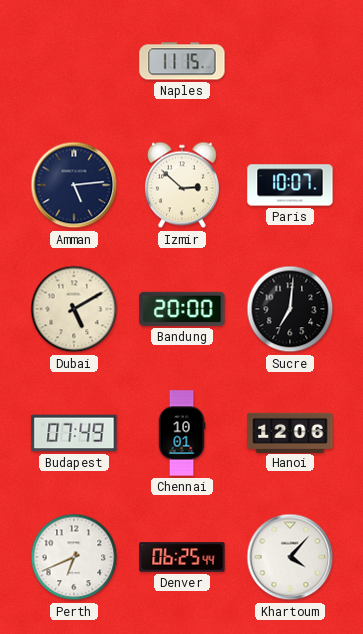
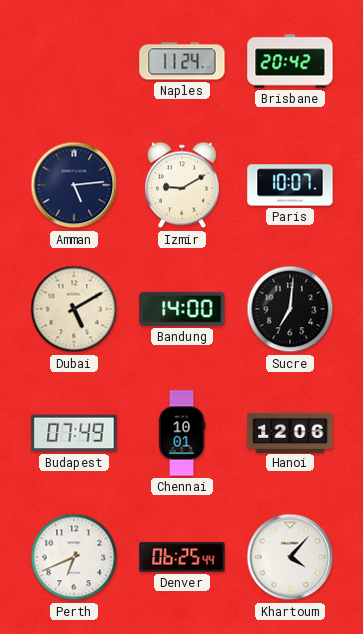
Naples: 11:15 -> 11:24
Brisbane: none -> 20:42
Izmir: 2:52 -> 9:10
Bandung: 20:00 -> 14:00
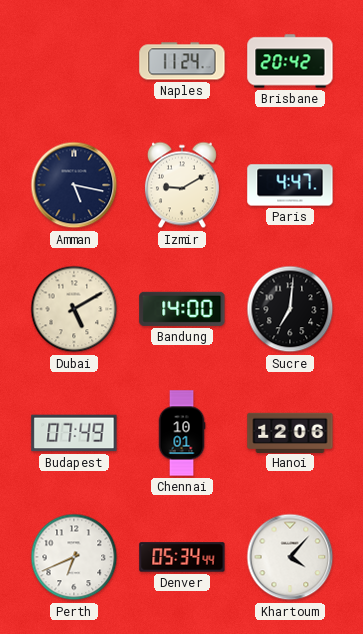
Amman: 5:14 -> 5:17
Paris: 10:07 -> 4:47
Denver: 06:25 -> 05:34
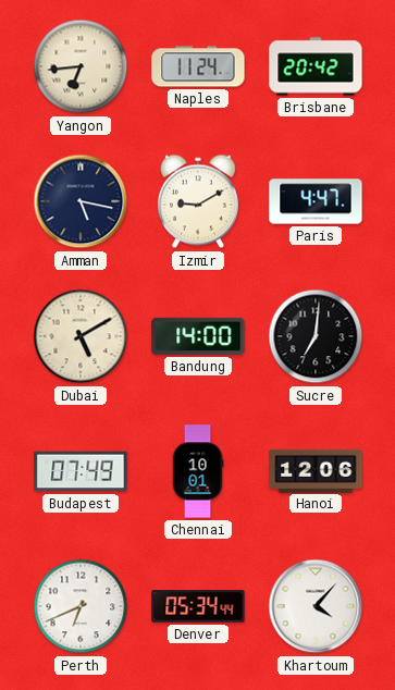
Yangon: none -> 6:44
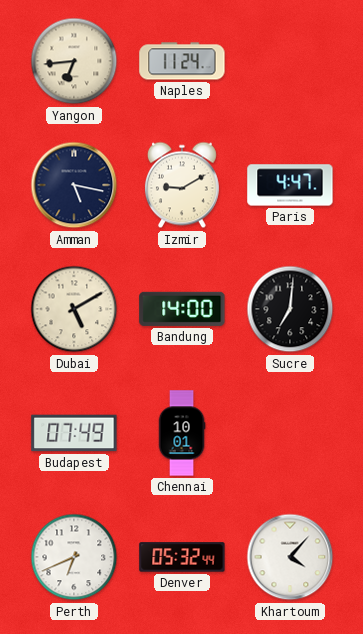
Brisbane: 20:42 -> none
Hanoi: 12:06 -> none
Denver: 05:34 -> 05:32
